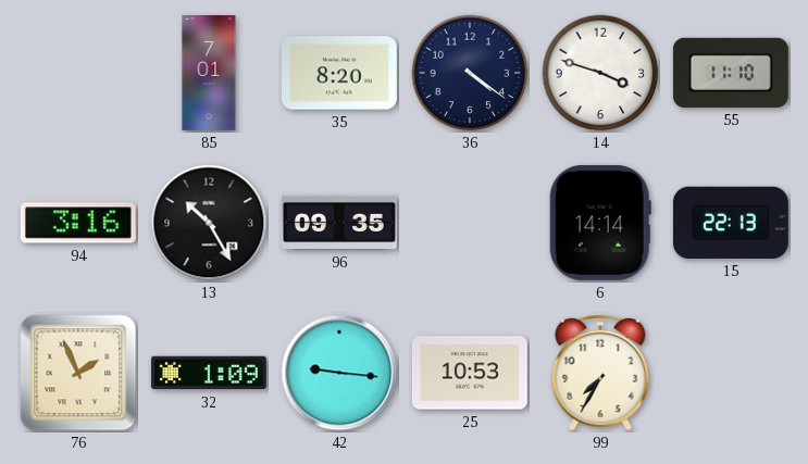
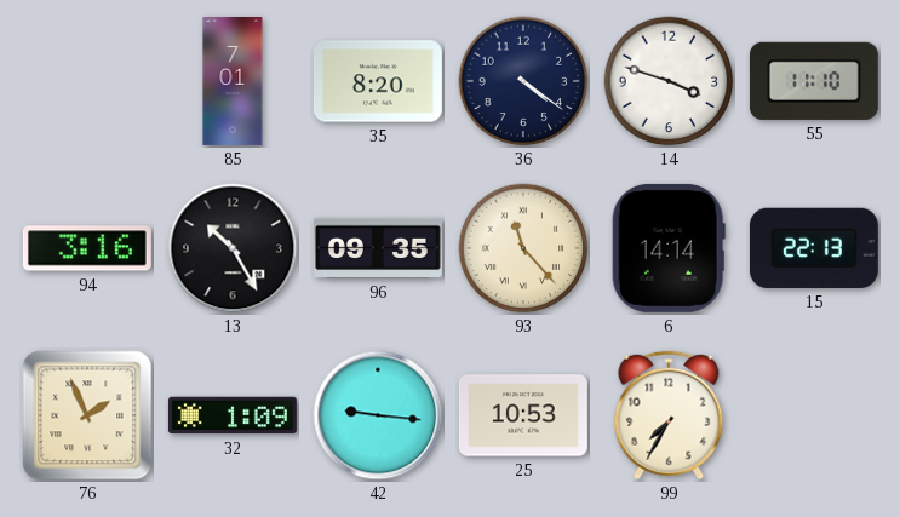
93: none -> 11:23
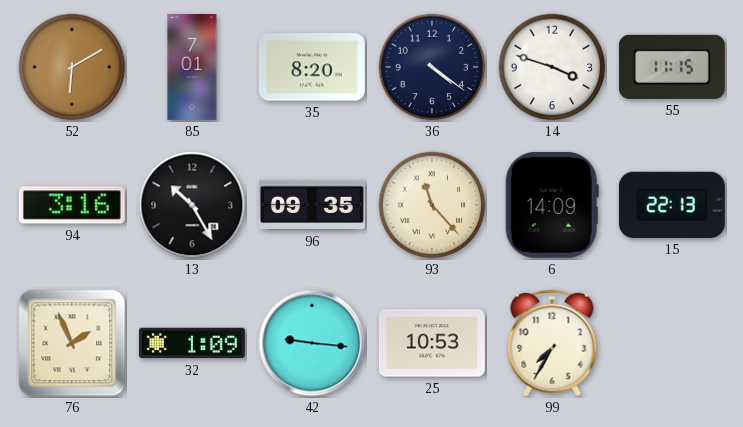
52: none -> 6:10
55: 11:10 -> 11:15
6: 14:14 -> 14:09
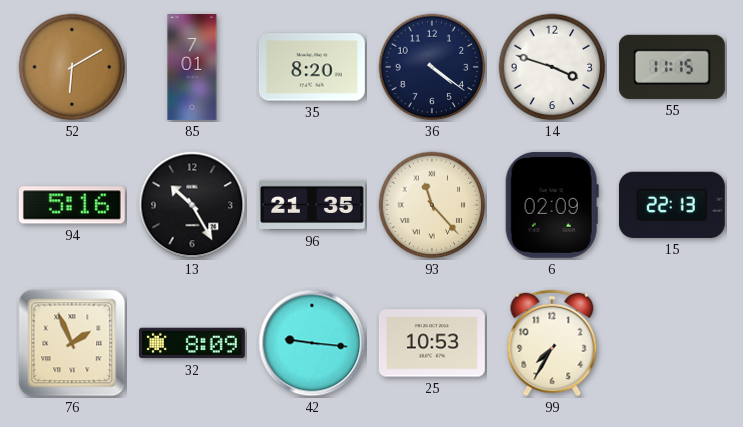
94: 3:16 -> 5:16
96: 09:35 -> 21:35
6: 14:09 -> 02:09
32: 1:09 -> 8:09
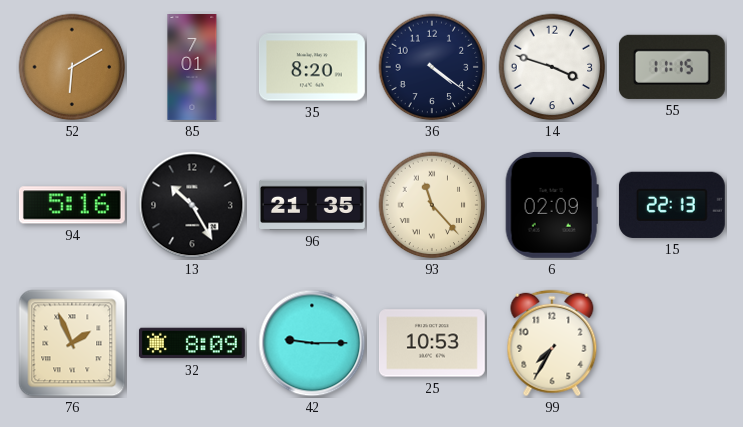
42: 9:16 -> 9:15
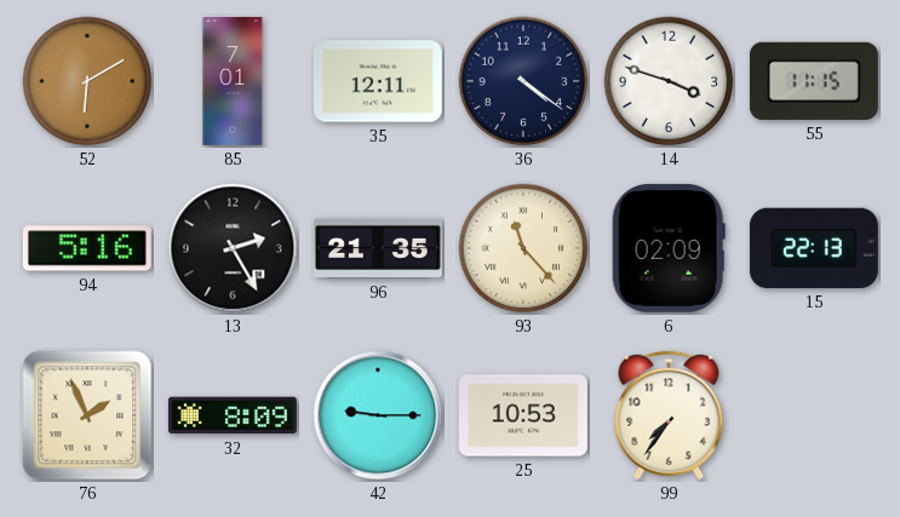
35: 8:20 -> 12:11
13: 10:25 -> 2:25
99: 7:35 -> 7:36
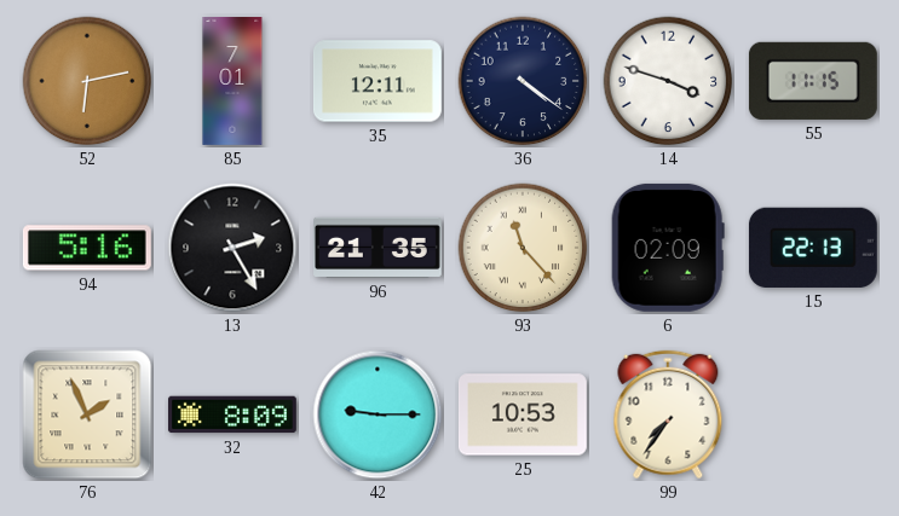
52: 6:10 -> 6:13
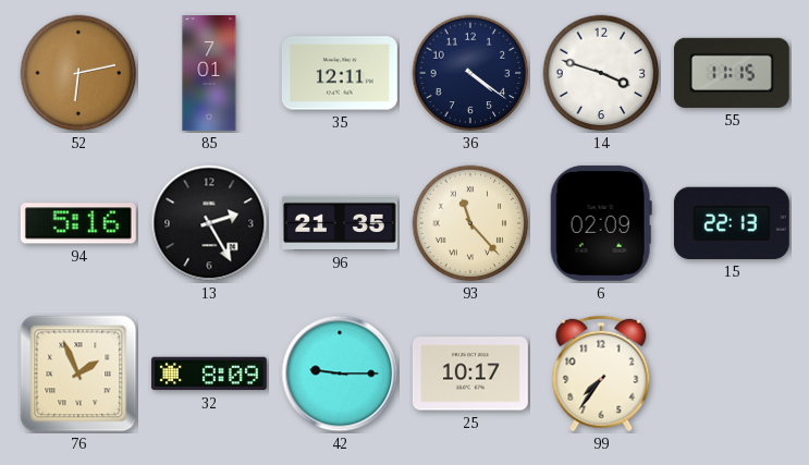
25: 10:53 -> 10:17
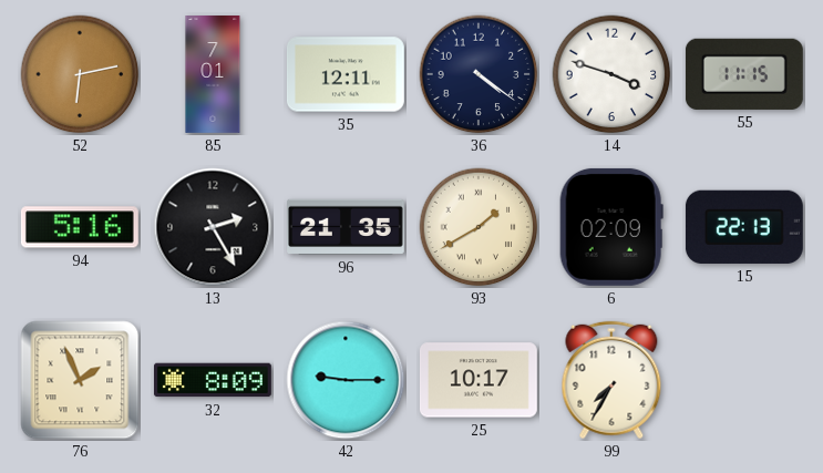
93: 11:23 -> 1:40
99: 7:36 -> 7:35
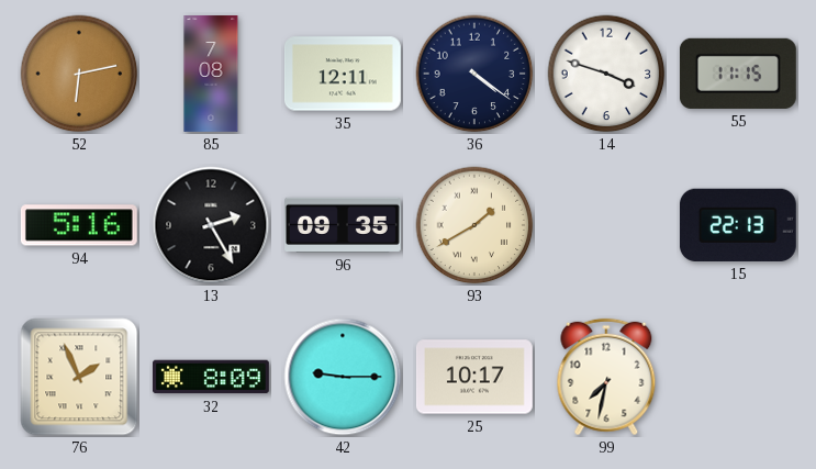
85: 7:01 -> 7:08
96: 21:35 -> 09:35
6: 02:09 -> none
99: 7:35 -> 7:32
